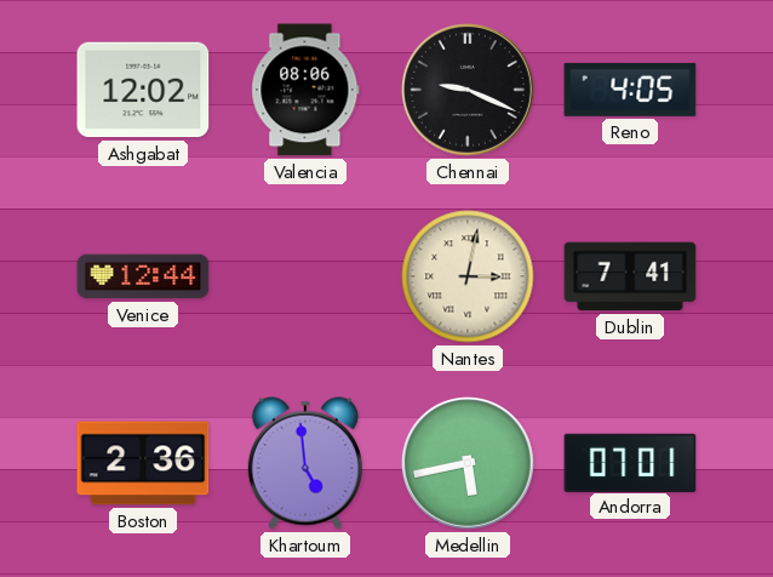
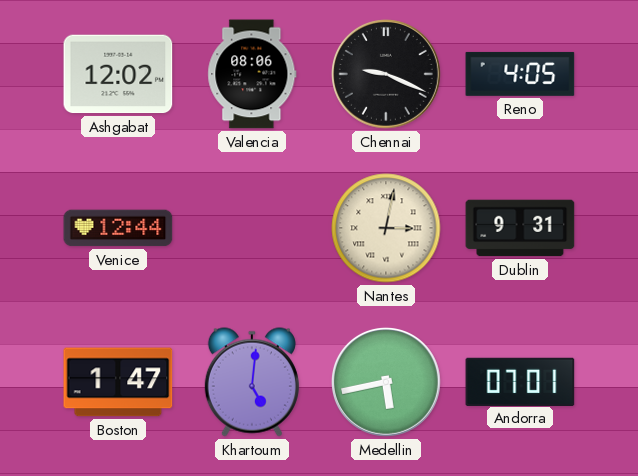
Dublin: 7:41 -> 9:31
Boston: 2:36 -> 1:47
Khartoum: 4:59 -> 5:01
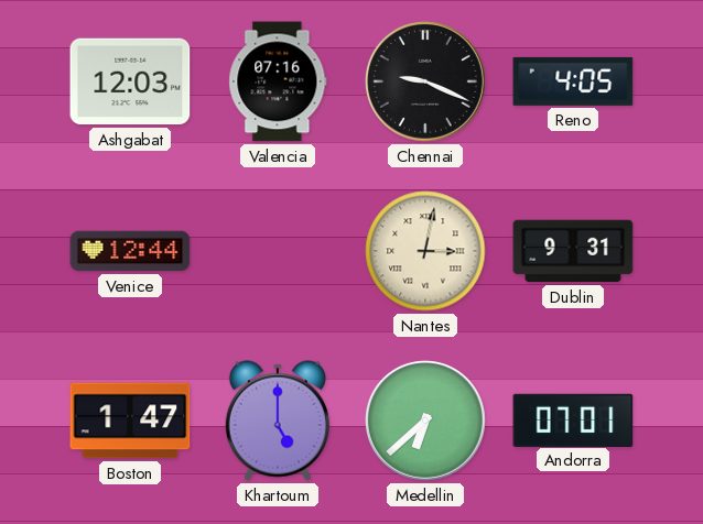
Ashgabat: 12:02 -> 12:03
Valencia: 08:06 -> 07:16
Khartoum: 5:01 -> 5:00
Medellin: 5:43 -> 6:38
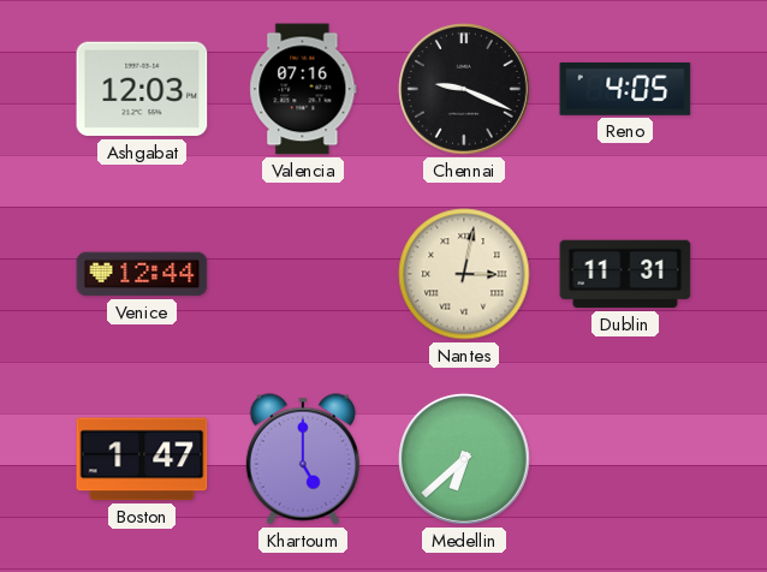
Dublin: 9:31 -> 11:31
Andorra: 07:01 -> none
